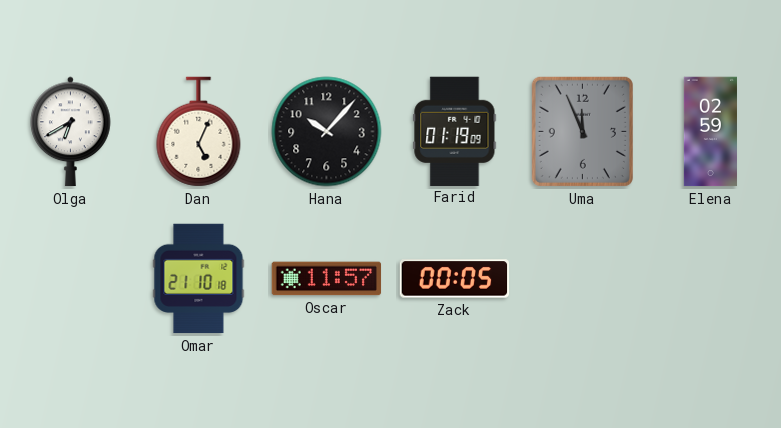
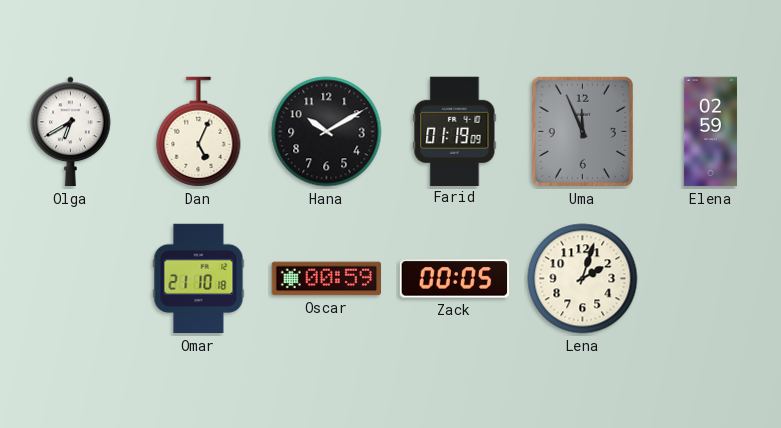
Hana: 10:07 -> 10:10
Oscar: 11:57 -> 00:59
Lena: none -> 2:03
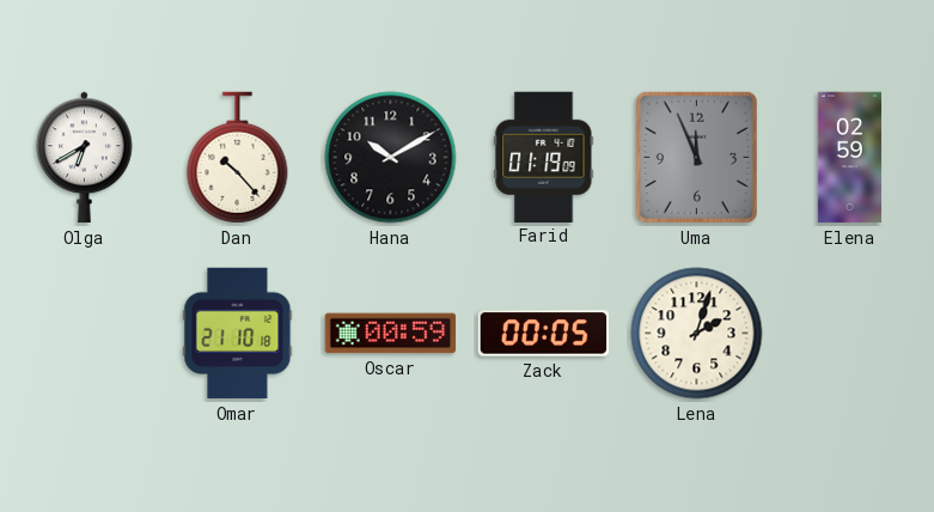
Dan: 5:04 -> 10:23
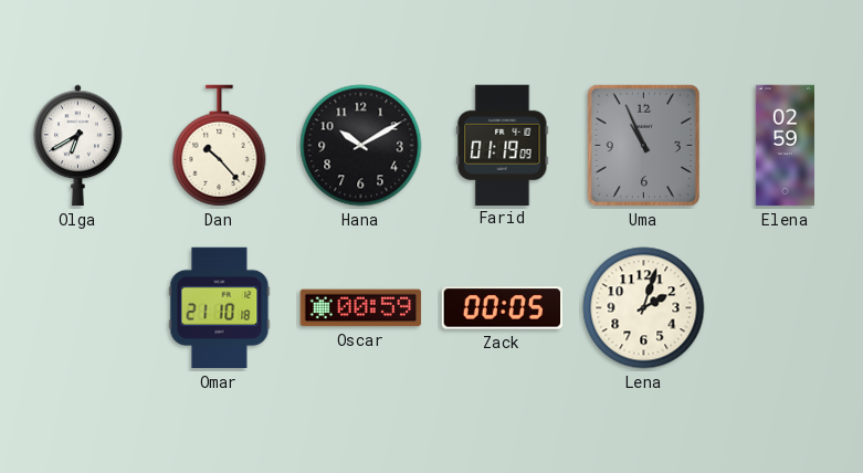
Uma: 11:56 -> 10:56
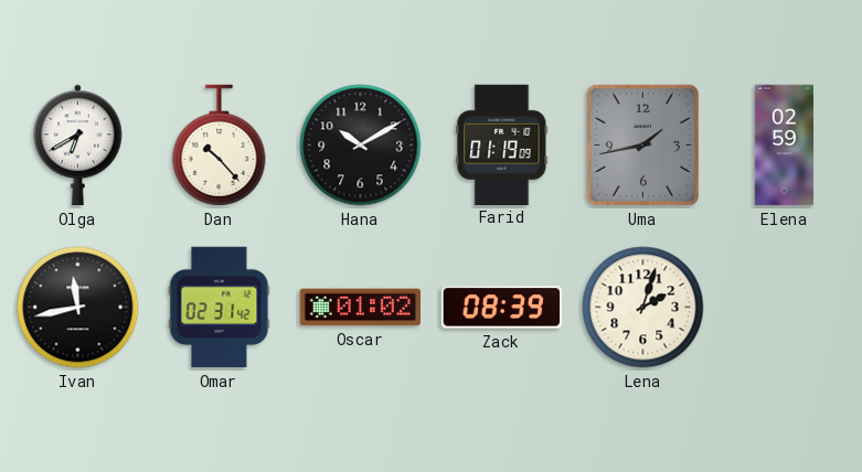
Uma: 10:56 -> 1:43
Ivan: none -> 11:43
Omar: 21:10 -> 02:31
Oscar: 00:59 -> 01:02
Zack: 00:05 -> 08:39
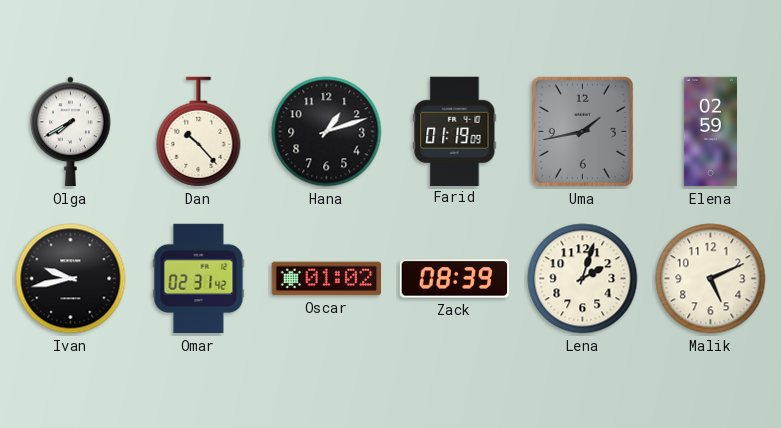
Olga: 6:40 -> 7:40
Hana: 10:10 -> 1:12
Ivan: 11:43 -> 9:43
Malik: none -> 5:11
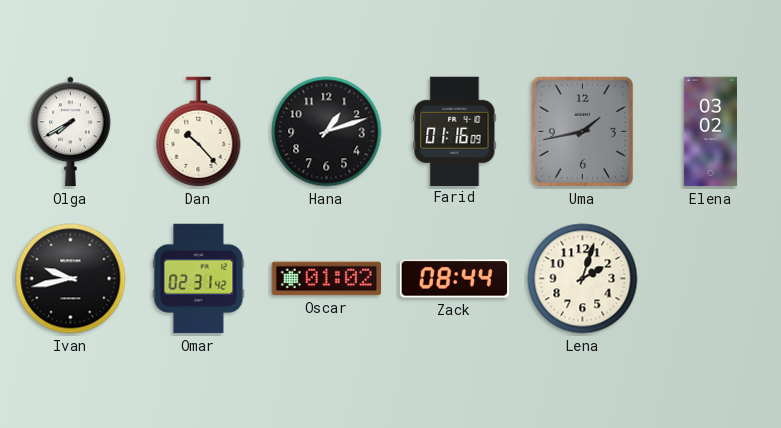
Farid: 01:19 -> 01:16
Elena: 02:59 -> 03:02
Zack: 08:39 -> 08:44
Malik: 5:11 -> none
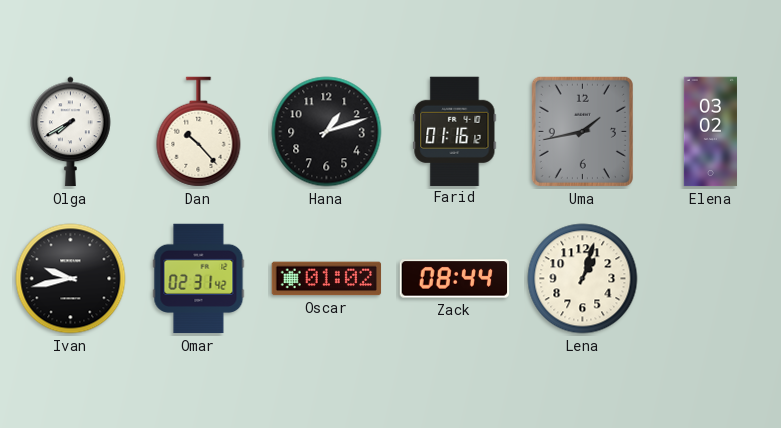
Farid: 01:16:09 -> 01:16:12
Lena: 2:03 -> 1:03
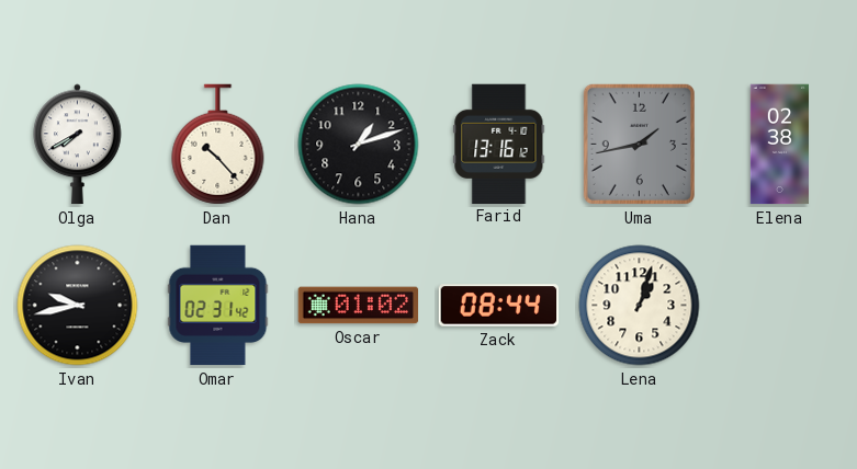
Farid: 01:16 -> 13:16
Elena: 03:02 -> 02:38
